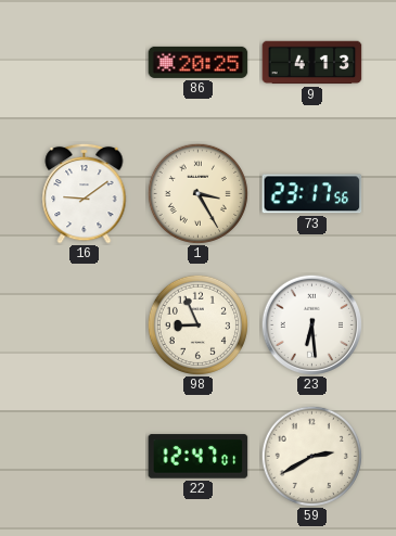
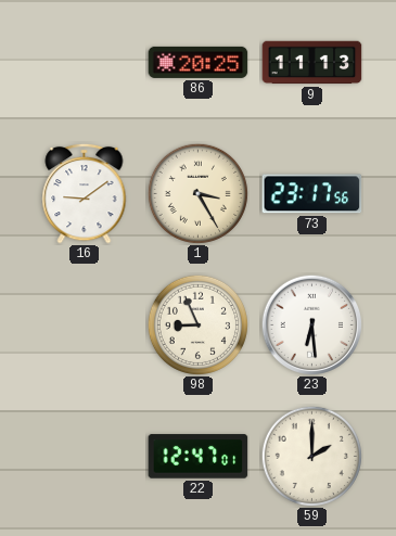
9: 4:13 -> 11:13
59: 2:40 -> 2:00
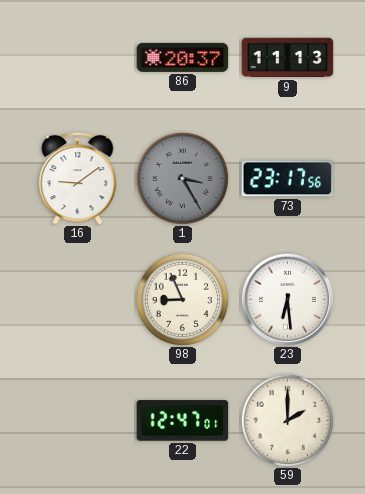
86: 20:25 -> 20:37
1 dial: cream -> grey
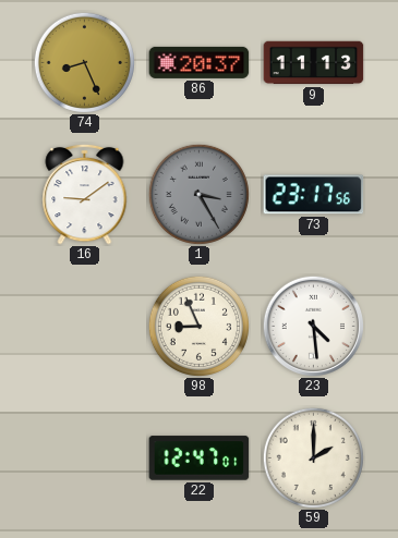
74: none -> 8:26
23: 6:29 -> 4:29
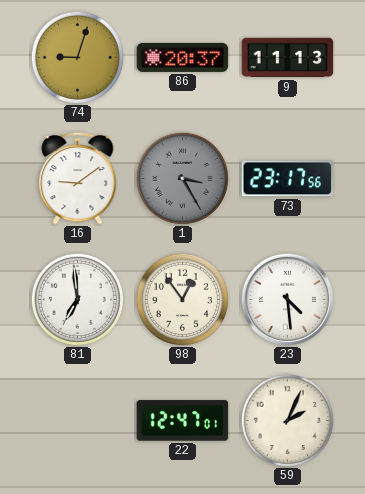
74: 8:26 -> 9:03
81: none -> 6:59
98: 8:56 -> 12:54
59: 2:00 -> 2:04
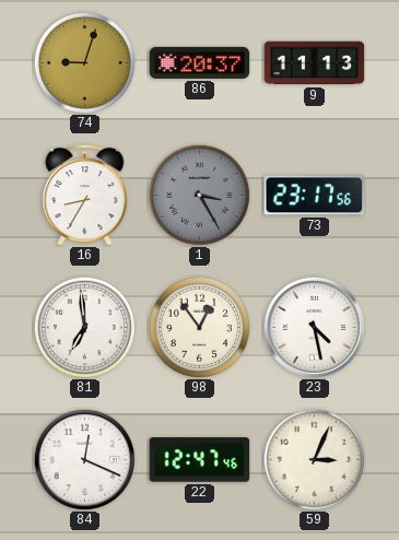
16: 9:09 -> 8:35
23: 4:29 -> 4:28
84: none -> 12:19
22: 12:47:01 -> 12:47:46
59: 2:04 -> 3:04
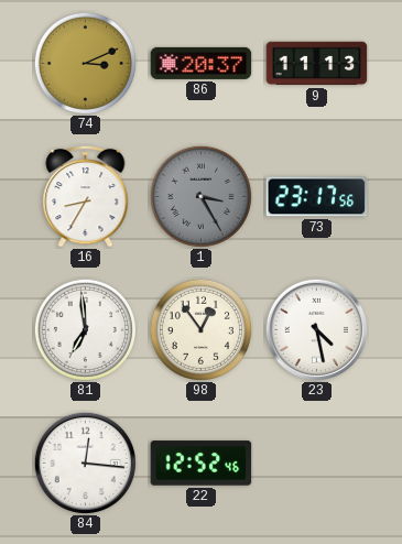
74: 9:03 -> 3:11
84: 12:19 -> 12:16
22: 12:47 -> 12:52
59: 3:04 -> none
